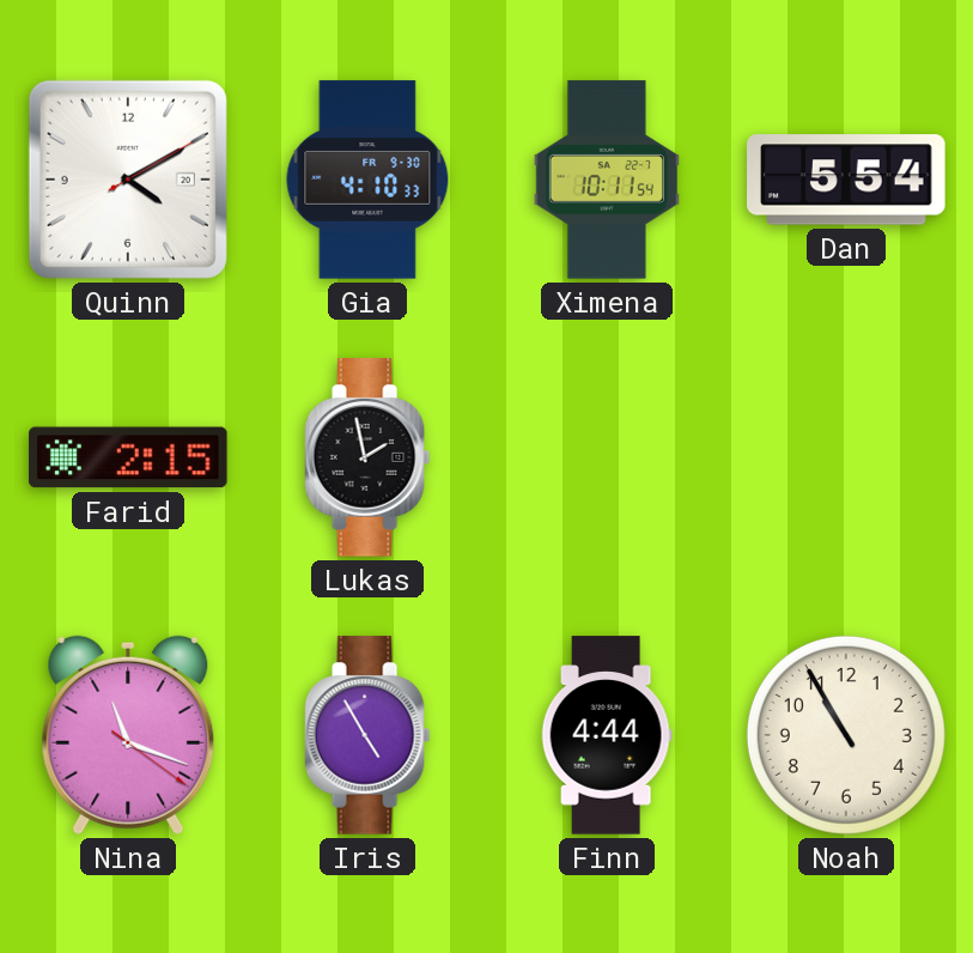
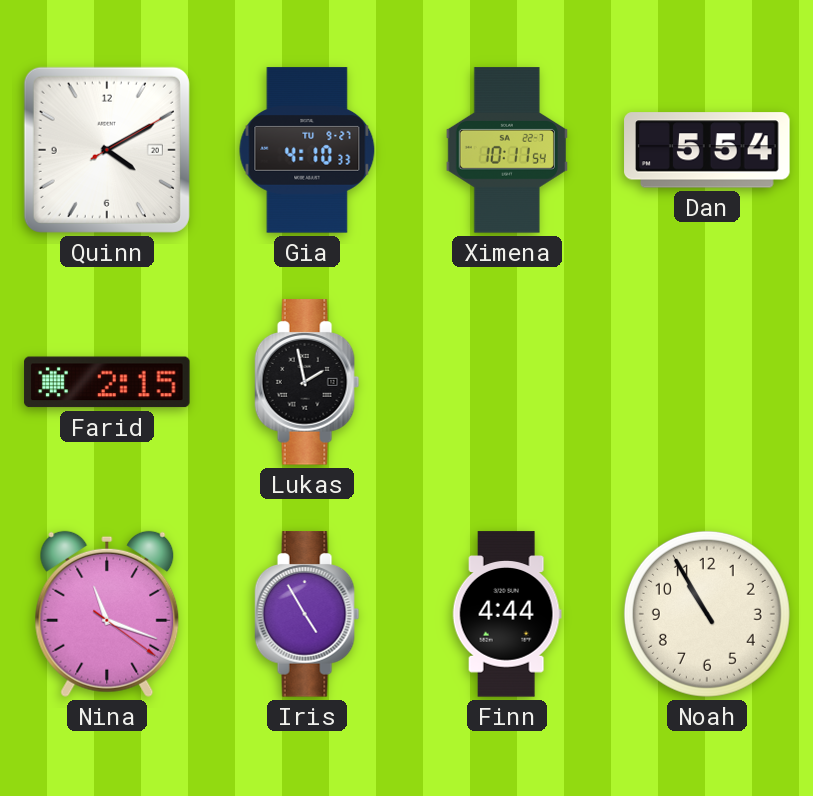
Gia date: FR 9-30 -> TU 9-27
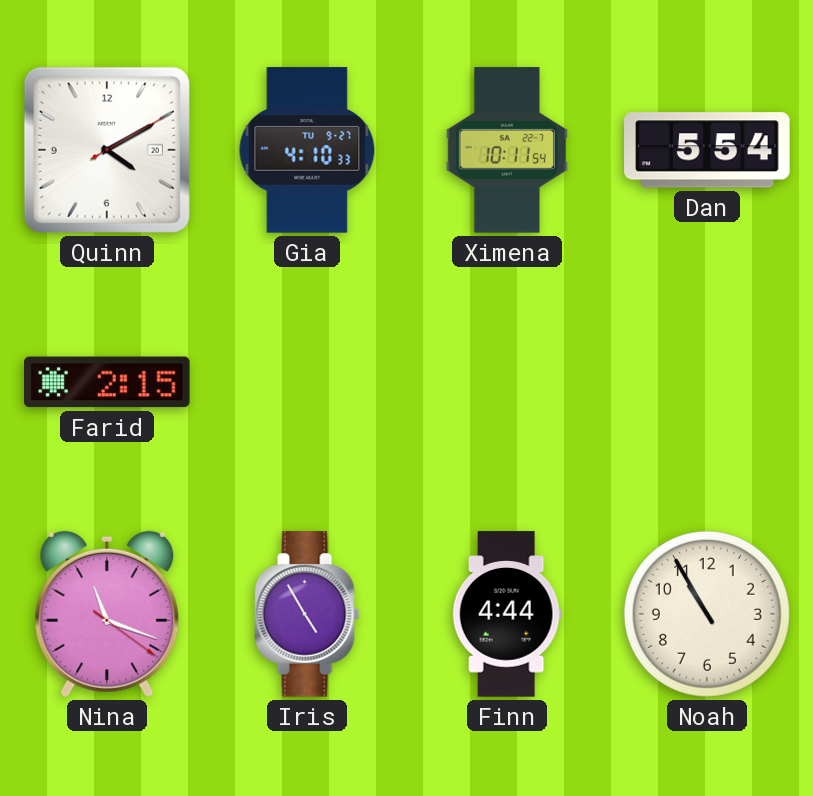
Lukas: 1:58 -> none
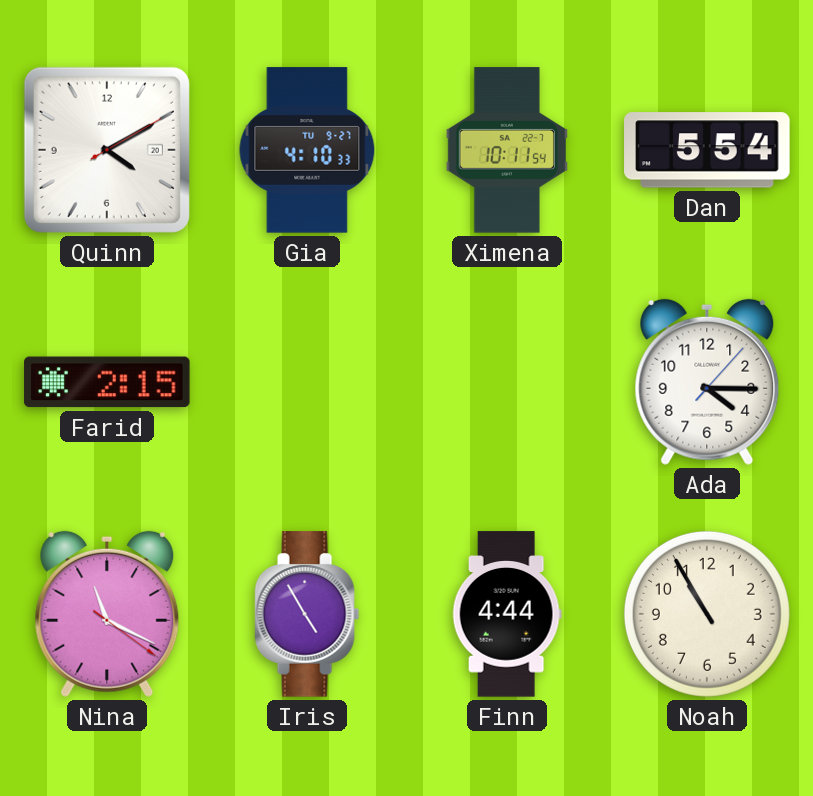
Ada: none -> 4:15
Nina: 11:18 -> 11:19
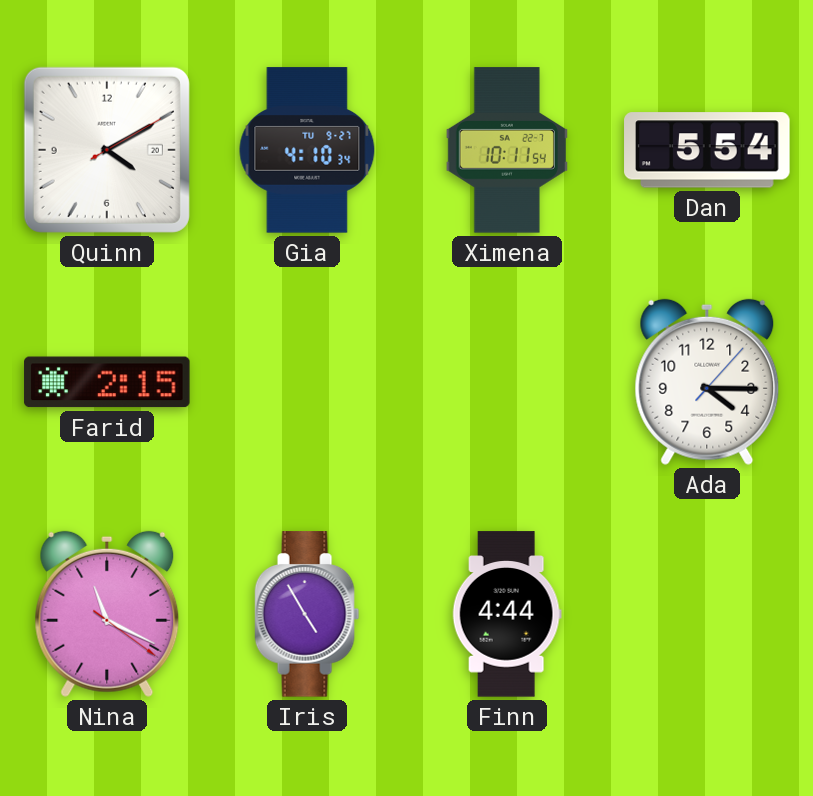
Gia: 4:10:33 -> 4:10:34
Noah: 10:55 -> none
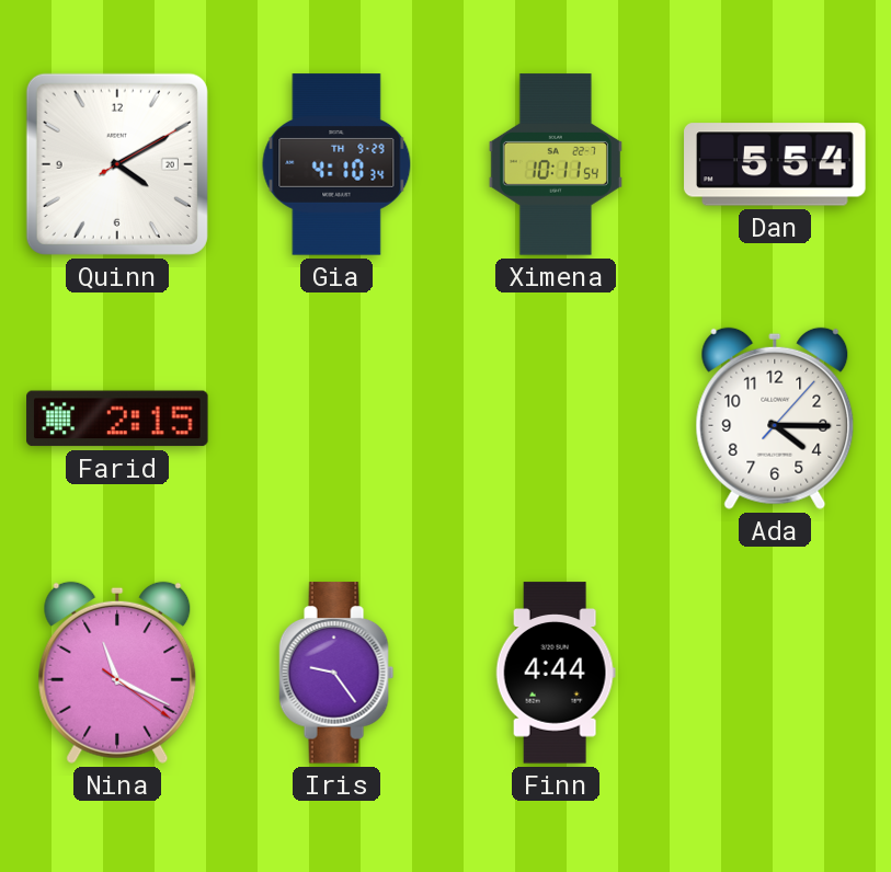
Gia date: TU 9-27 -> TH 9-29
Iris: 4:55 -> 9:24
